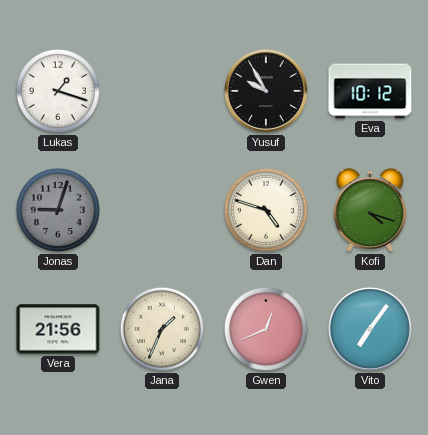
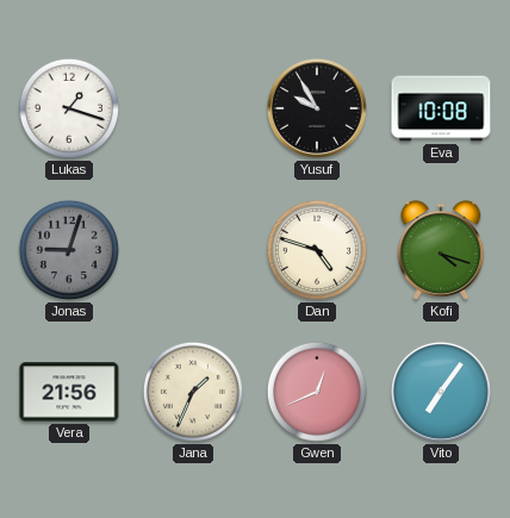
Eva: 10:12 -> 10:08
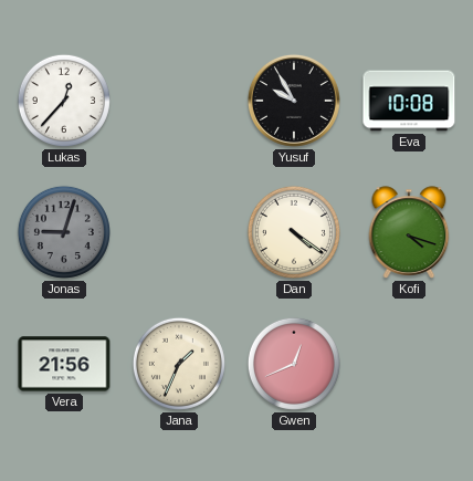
Lukas: 1:18 -> 12:37
Dan: 4:48 -> 4:21
Vito: 7:06 -> none
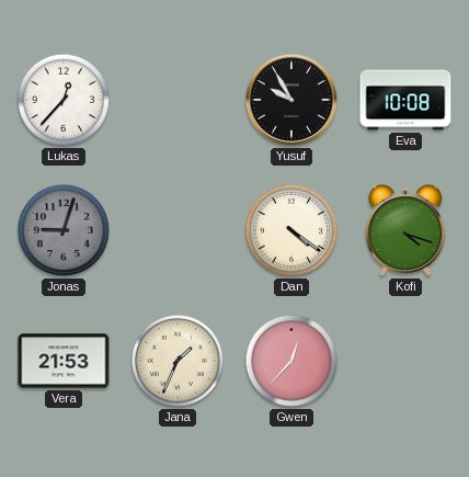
Vera: 21:56 -> 21:53
Gwen: 12:41 -> 12:37
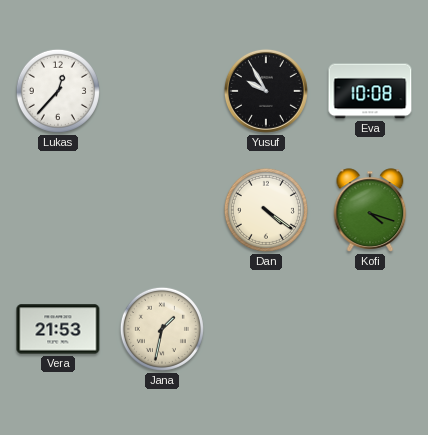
Jonas: 9:03 -> none
Jana: 1:34 -> 1:32
Gwen: 12:37 -> none
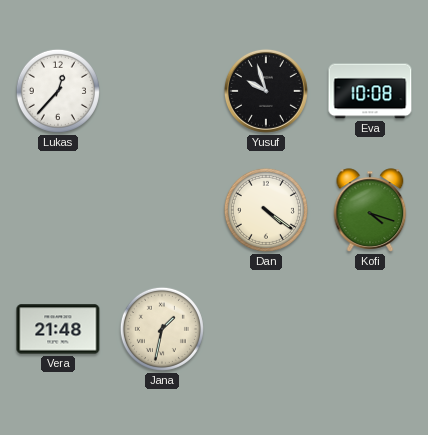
Yusuf: 9:55 -> 9:57
Vera: 21:53 -> 21:48
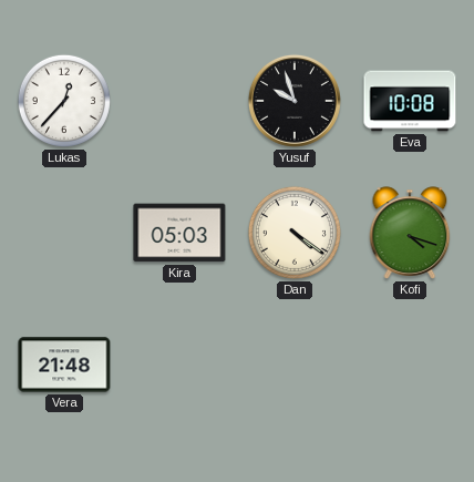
Kira: none -> 05:03
Jana: 1:32 -> none
